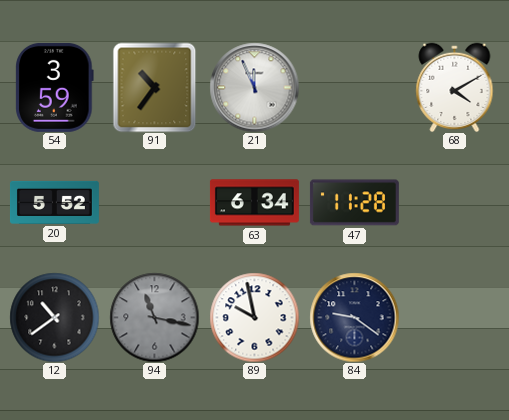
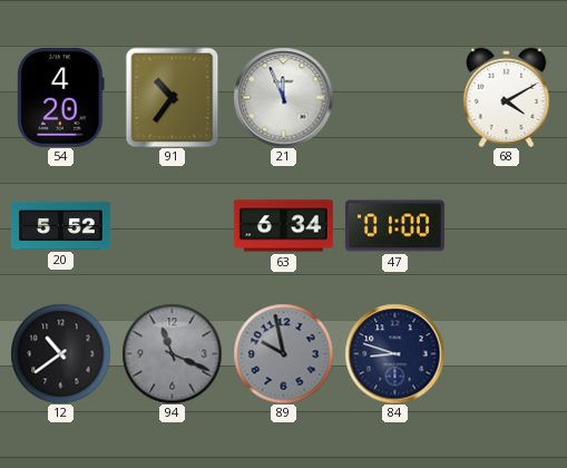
54: 3:59 -> 4:20
47: 11:28 -> 01:00
94: 11:17 -> 11:19
89 dial: white -> grey
84: 9:21 -> 8:48
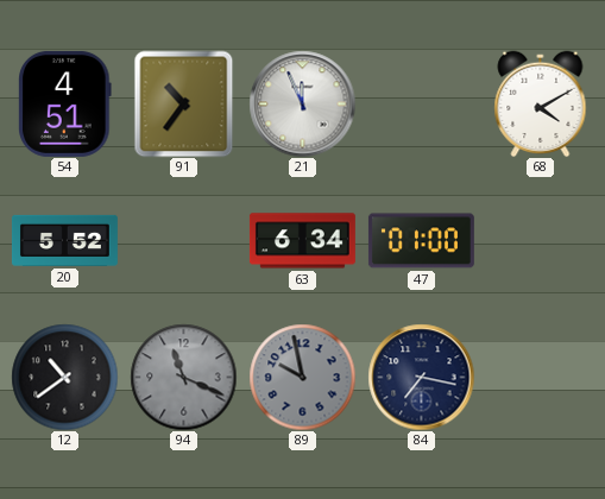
54: 4:20 -> 4:51
84: 8:48 -> 7:17
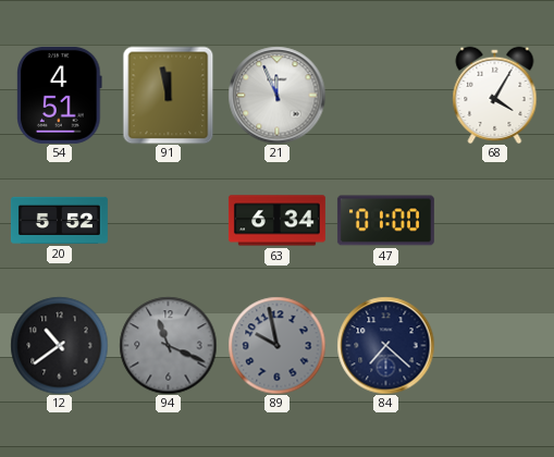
91: 10:36 -> 11:58
68: 4:10 -> 4:05
84: 7:17 -> 7:22
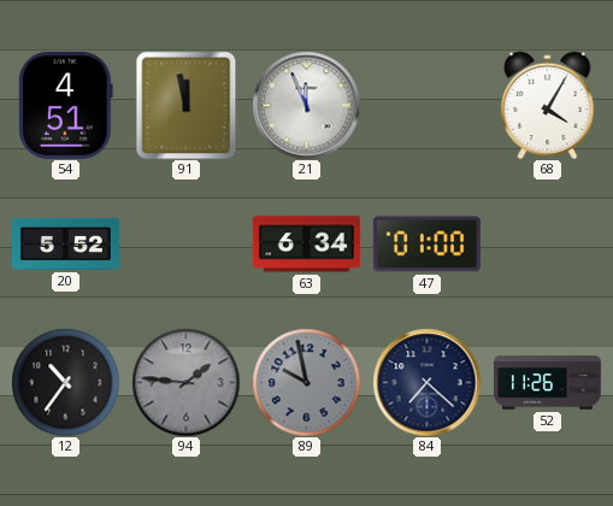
12: 10:39 -> 10:36
94: 11:19 -> 1:46
52: none -> 11:26
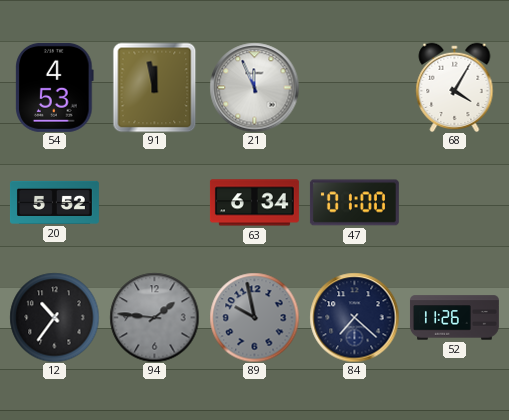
54: 4:51 -> 4:53
